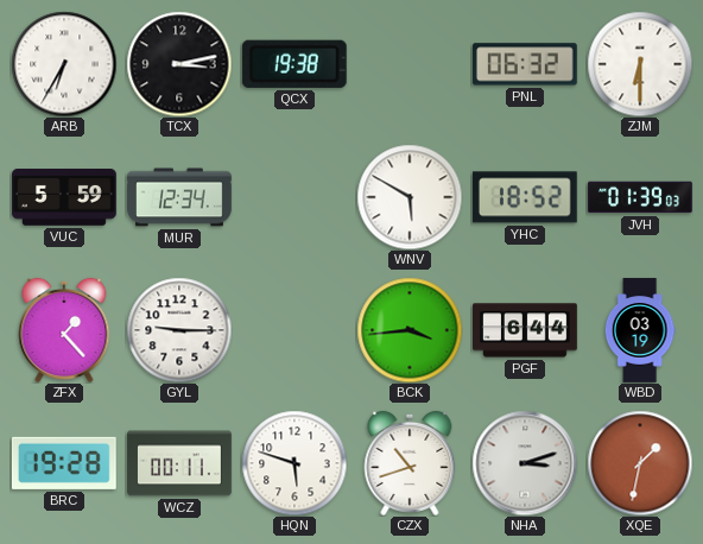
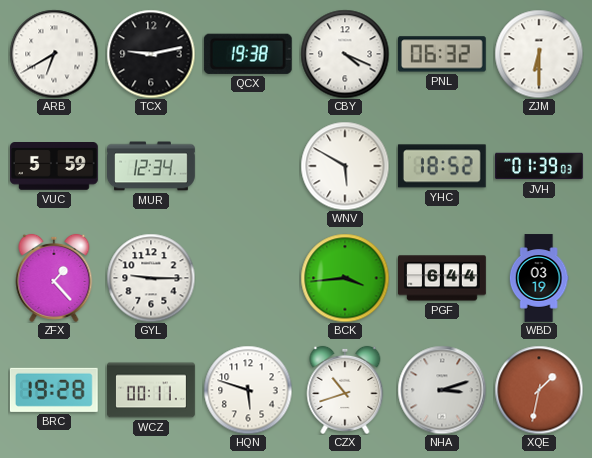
ARB: 6:35 -> 6:40
TCX: 3:13 -> 9:13
CBY: none -> 4:19
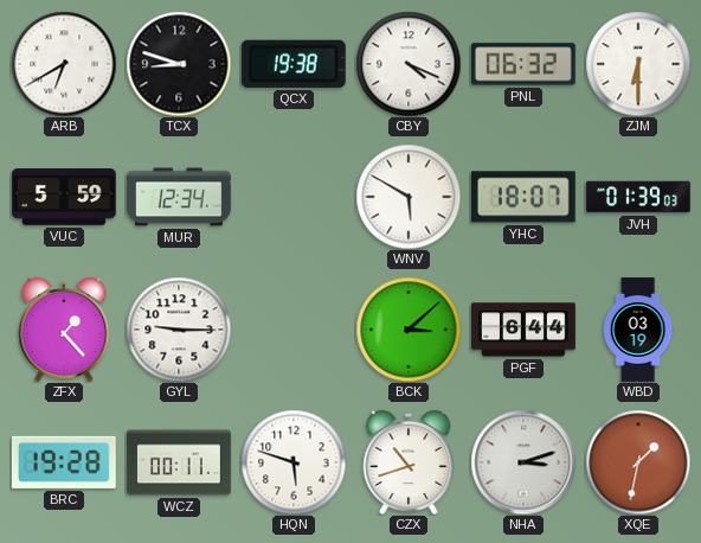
TCX: 9:13 -> 8:48
YHC: 18:52 -> 18:07
BCK: 3:44 -> 3:08
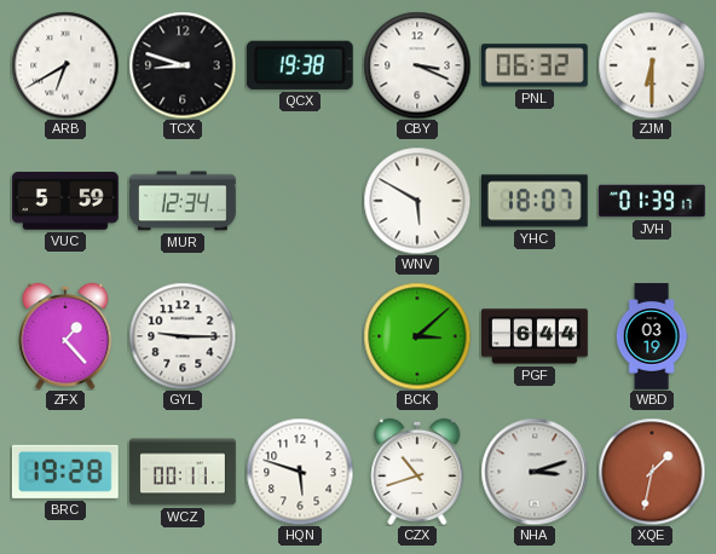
CBY: 4:19 -> 3:19
JVH: 01:39:03 -> 01:39:17
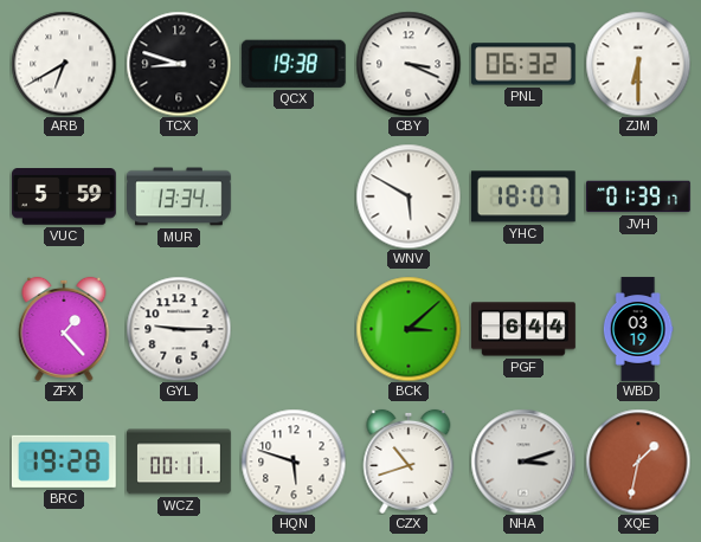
MUR: 12:34 -> 13:34
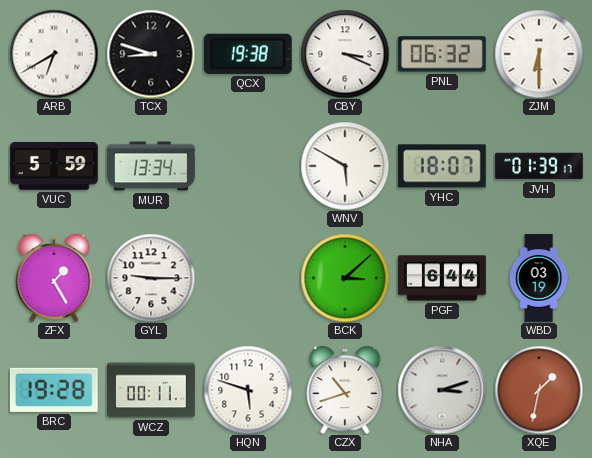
ZFX: 1:23 -> 1:25
